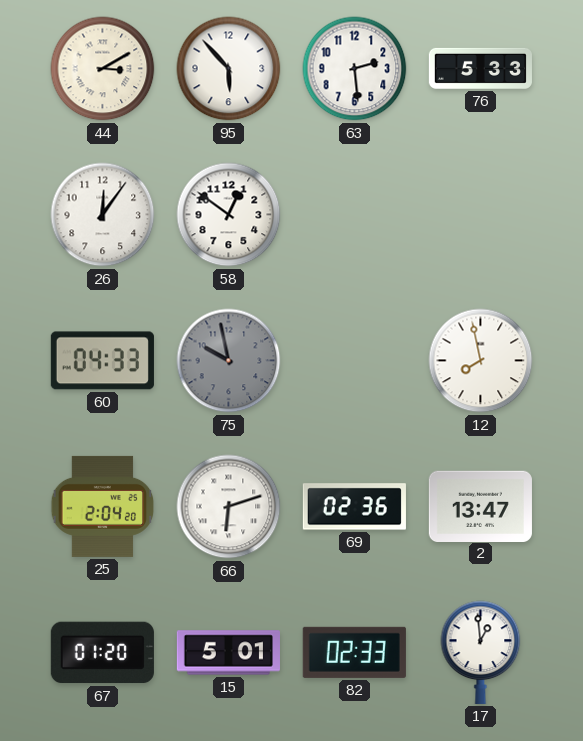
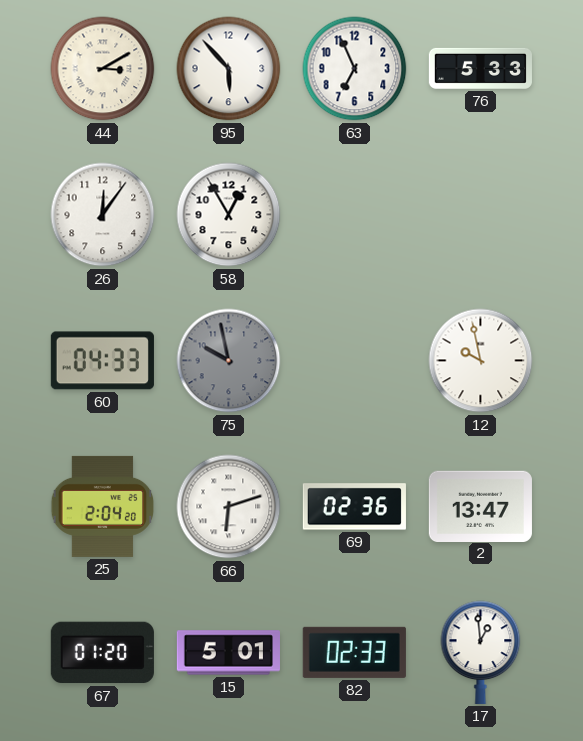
63: 2:29 -> 6:56
58: 12:51 -> 12:55
12: 7:58 -> 9:58
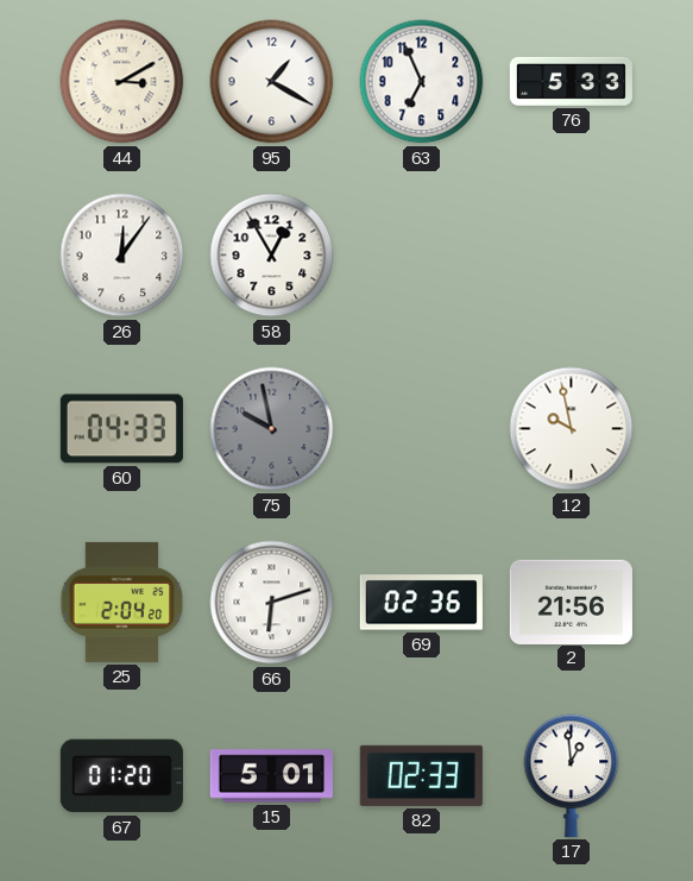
95: 5:53 -> 1:20
2: 13:47 -> 21:56
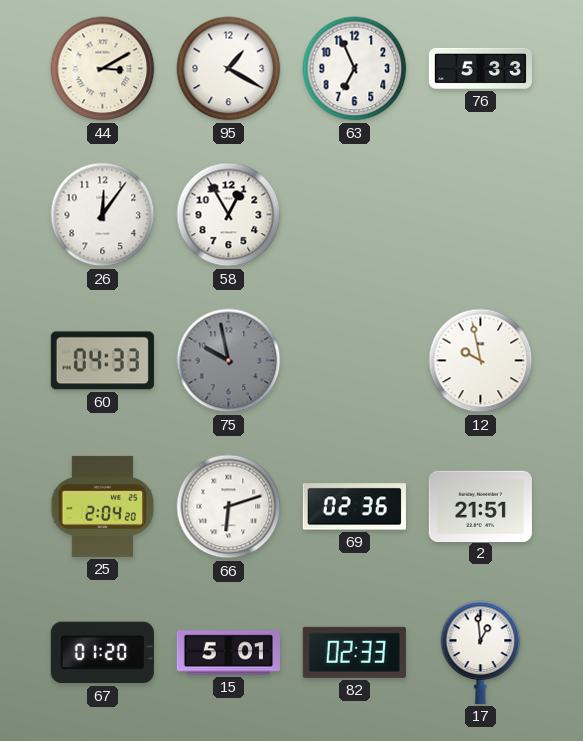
2: 21:56 -> 21:51
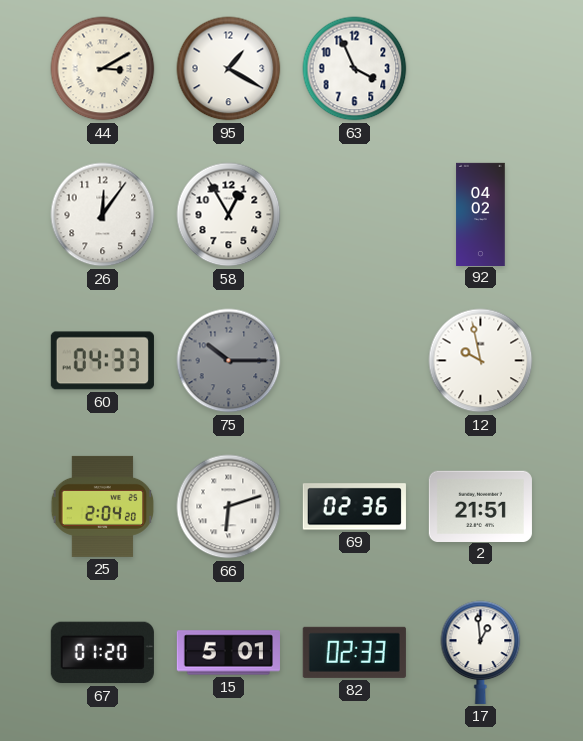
63: 6:56 -> 3:56
76: 5:33 -> none
92: none -> 04:02
75: 9:58 -> 10:15
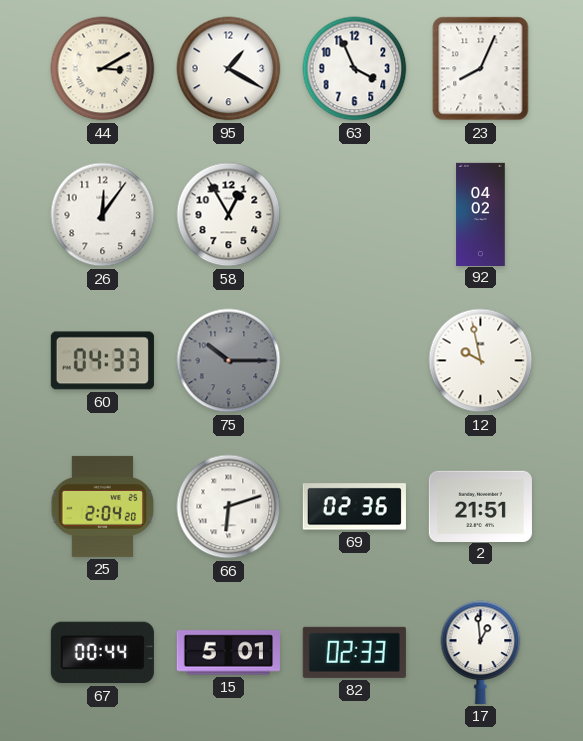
23: none -> 8:04
67: 01:20 -> 00:44
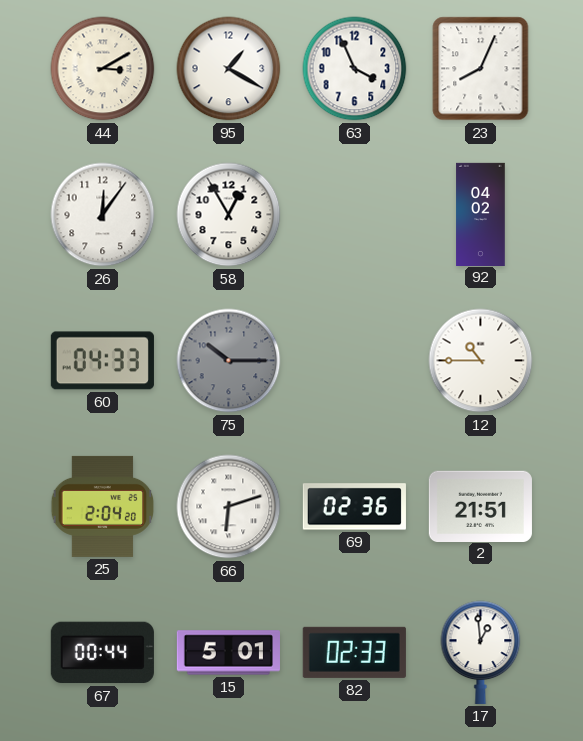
12: 9:58 -> 10:45
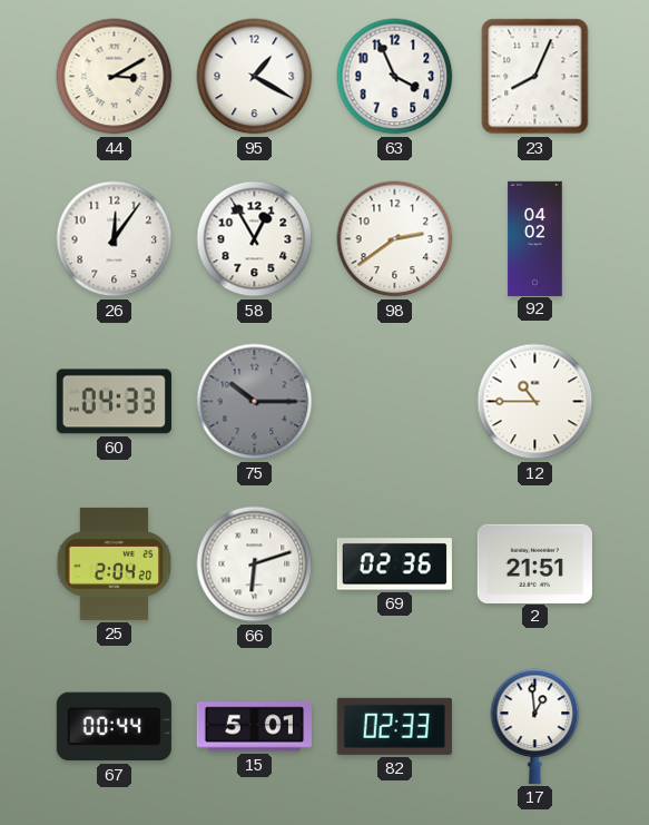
98: none -> 2:39
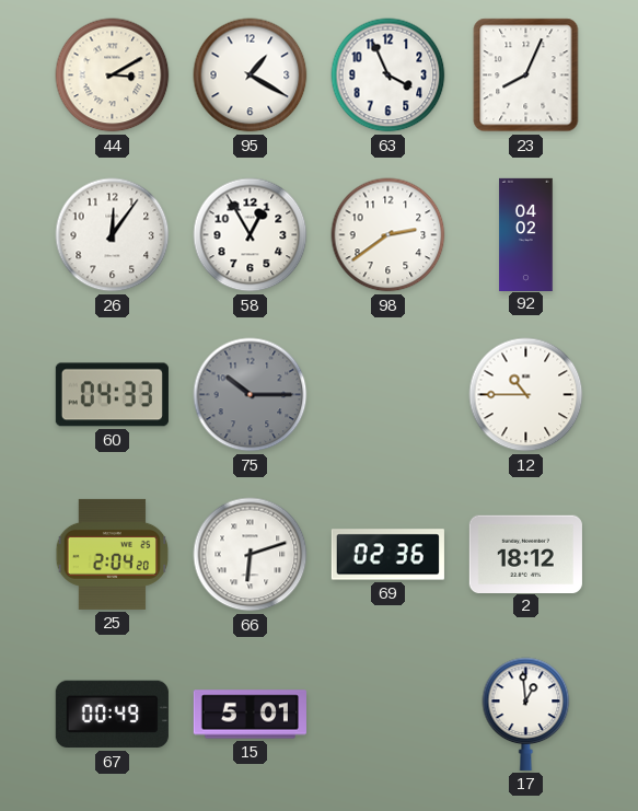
2: 21:51 -> 18:12
67: 00:44 -> 00:49
82: 02:33 -> none
